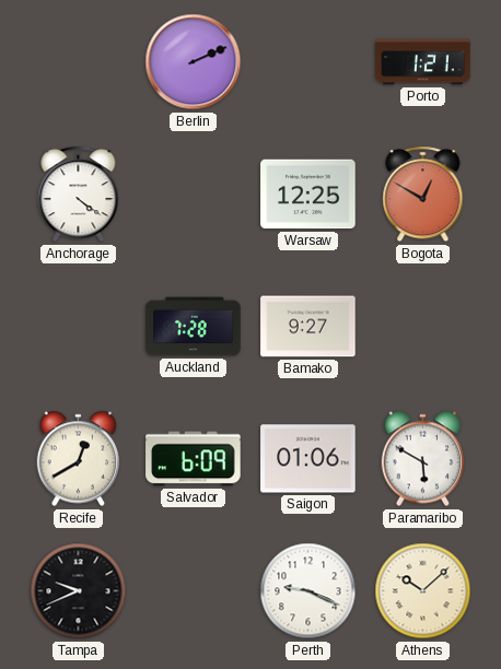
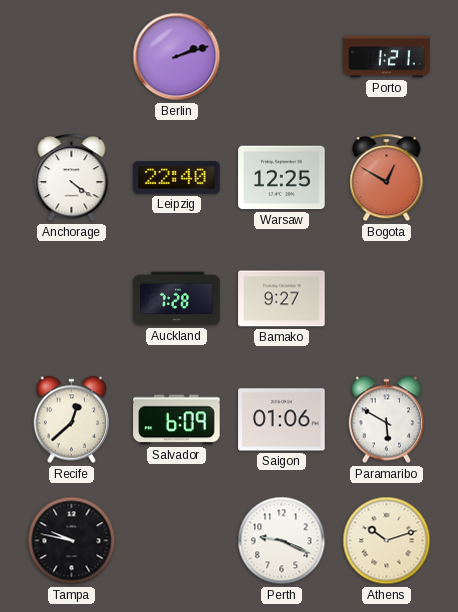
Berlin: 2:11 -> 2:12
Leipzig: none -> 22:40
Recife: 12:40 -> 12:38
Tampa: 9:41 -> 9:47
Athens: 10:08 -> 10:12
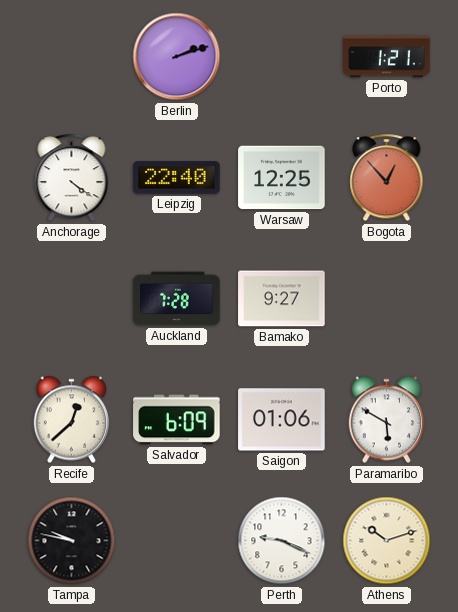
Bogota: 12:50 -> 12:53
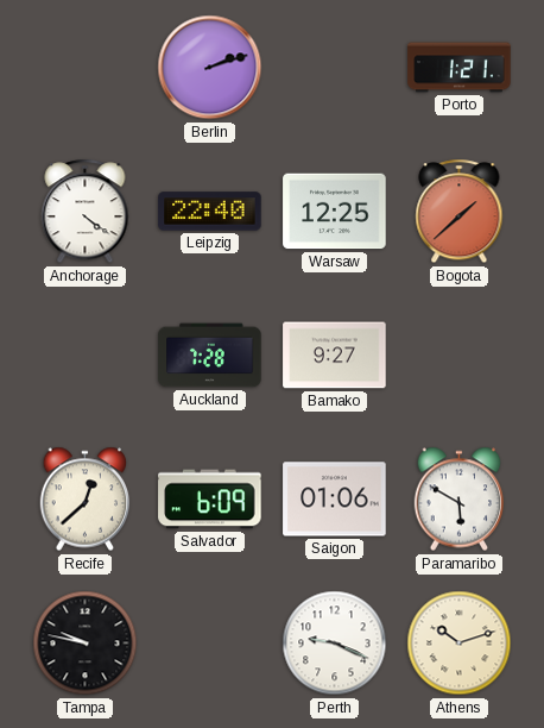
Bogota: 12:53 -> 1:38
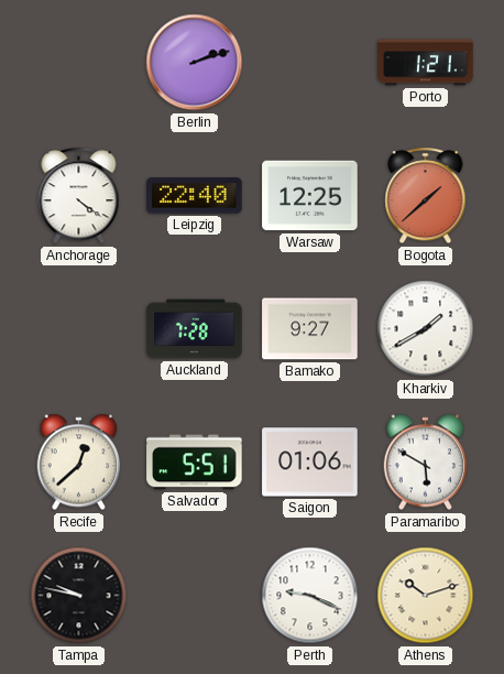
Kharkiv: none -> 1:40
Salvador: 6:09 -> 5:51
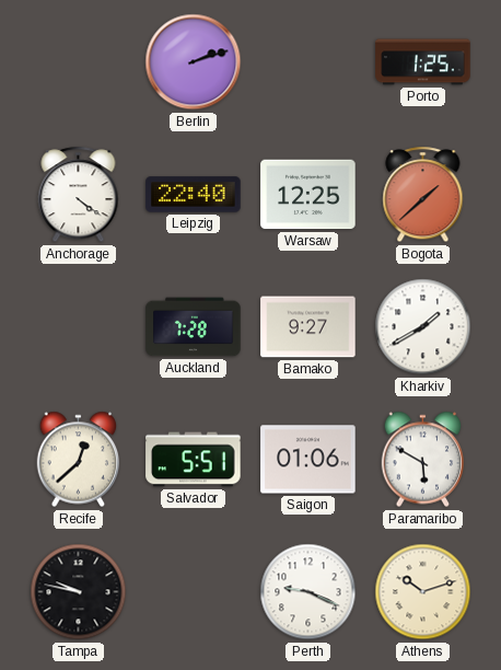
Porto: 1:21 -> 1:25
